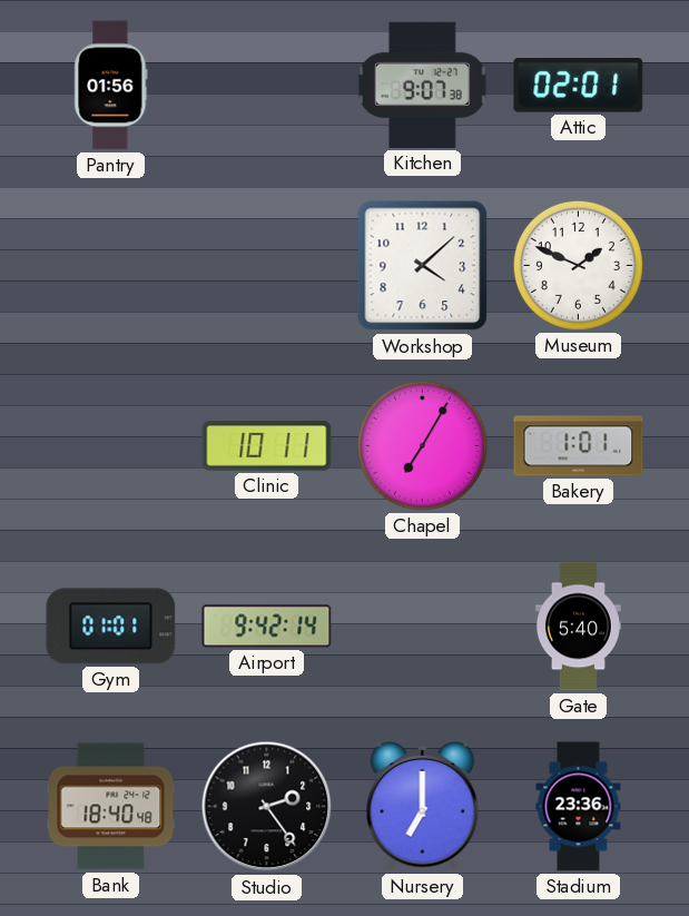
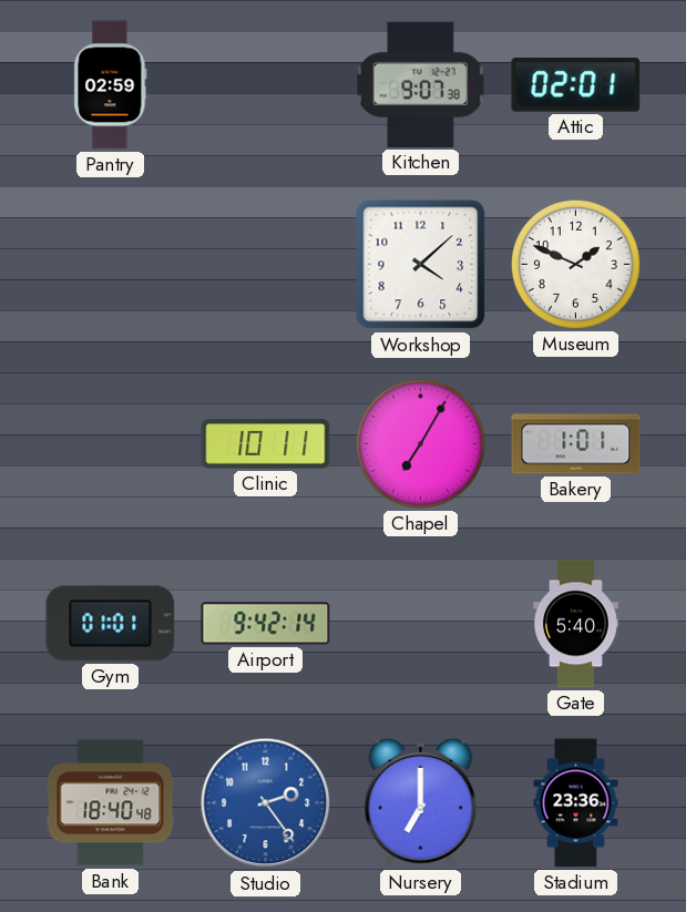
Pantry: 01:56 -> 02:59
Studio dial: black -> blue
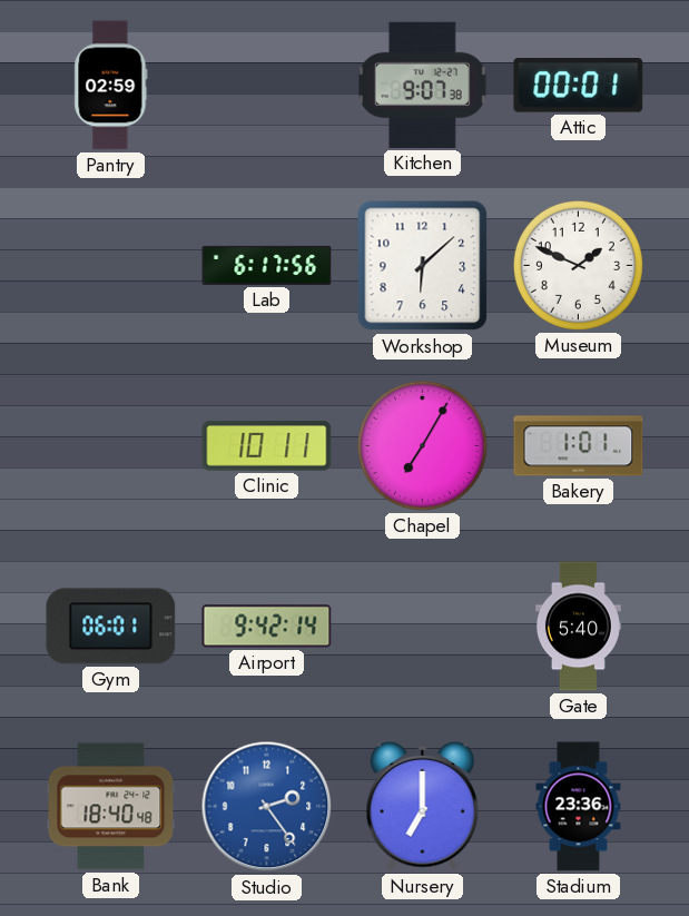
Attic: 02:01 -> 00:01
Lab: none -> 6:17
Workshop: 4:08 -> 6:08
Gym: 01:01 -> 06:01
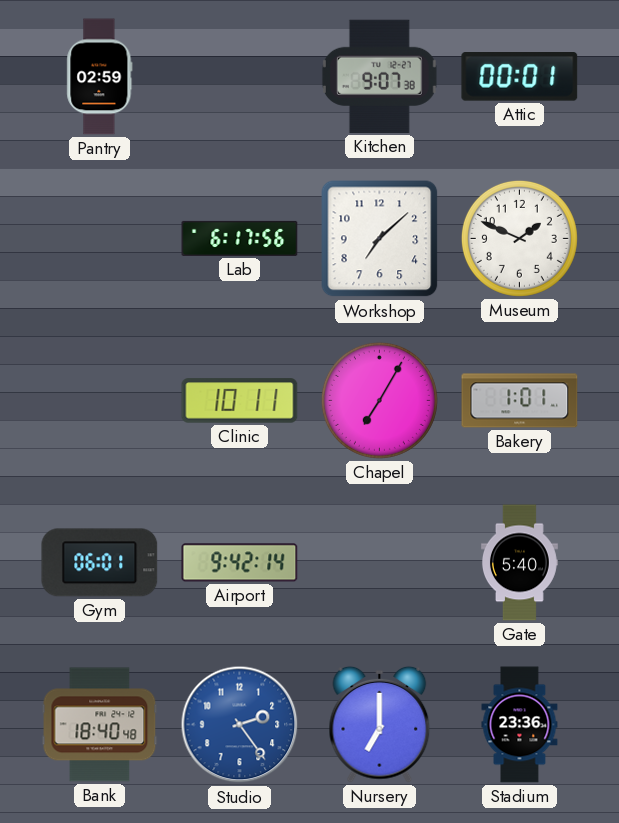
Workshop: 6:08 -> 7:08
